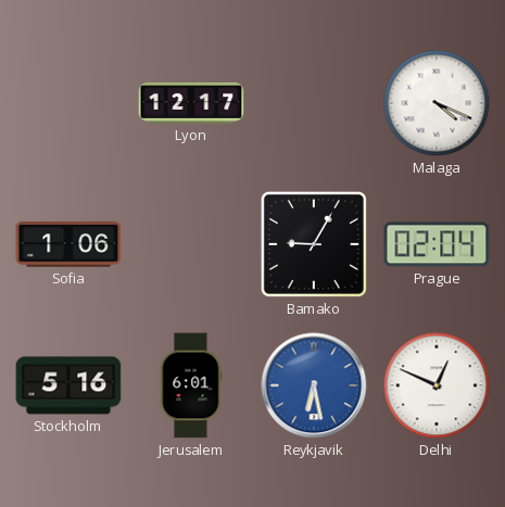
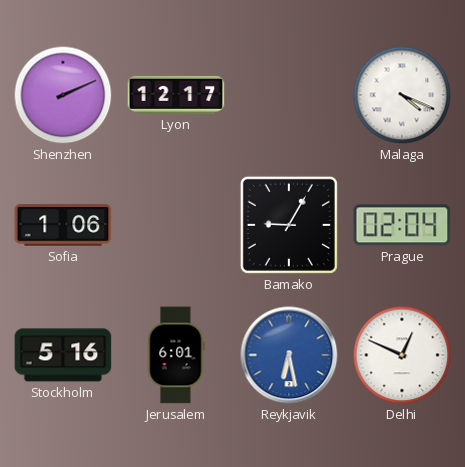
Shenzhen: none -> 2:11
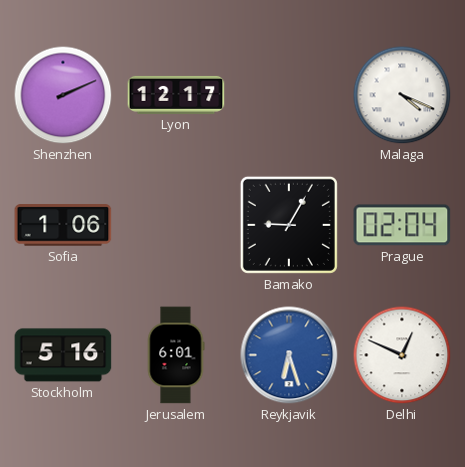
Reykjavik: 6:28 -> 6:27
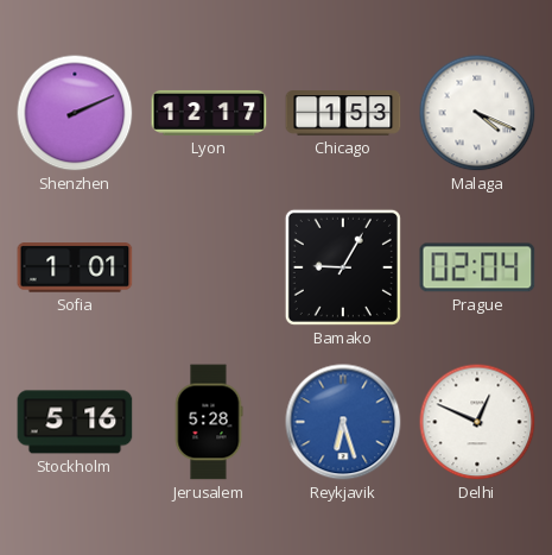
Chicago: none -> 1:53
Sofia: 1:06 -> 1:01
Jerusalem: 6:01 -> 5:28
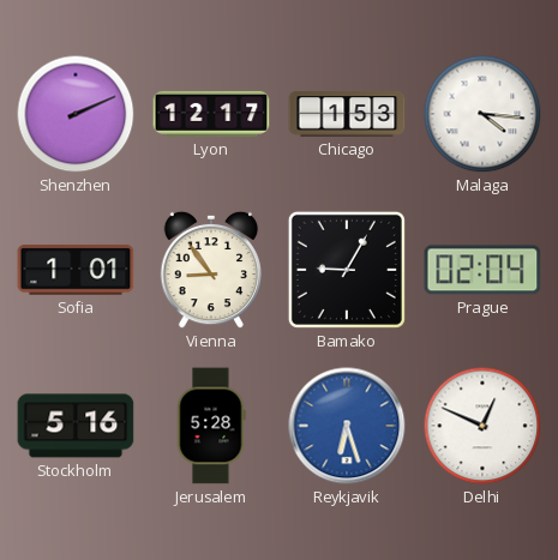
Malaga: 4:19 -> 4:16
Vienna: none -> 8:54
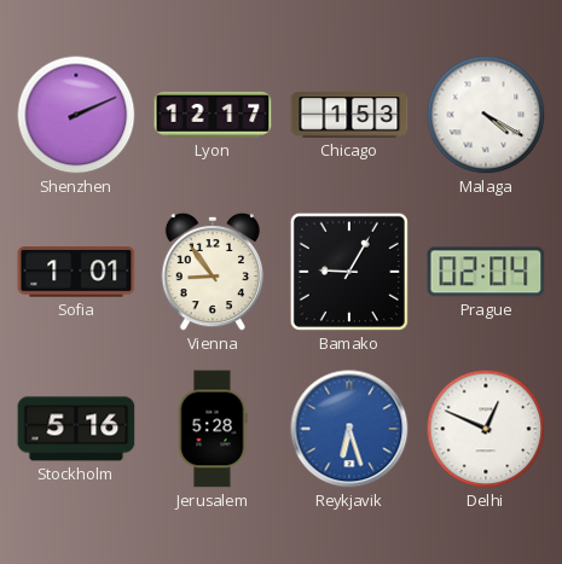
Malaga: 4:16 -> 4:20
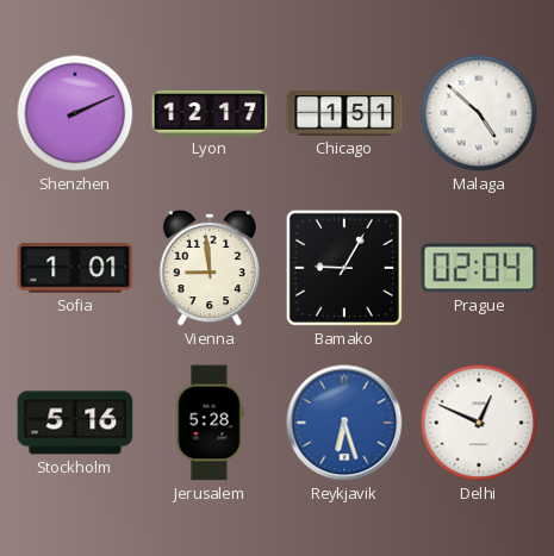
Chicago: 1:53 -> 1:51
Malaga: 4:20 -> 4:52
Vienna: 8:54 -> 8:59
